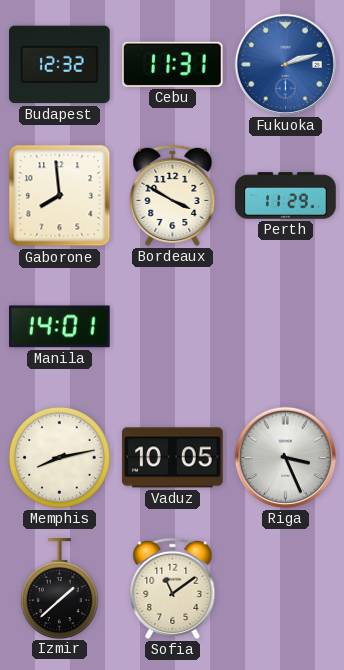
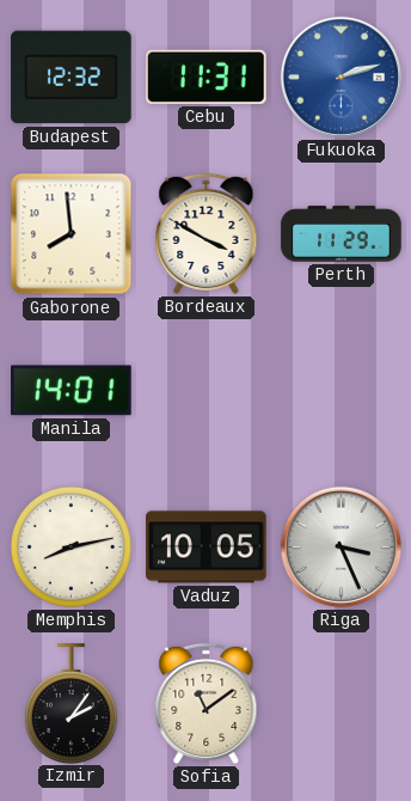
Izmir: 1:38 -> 2:06
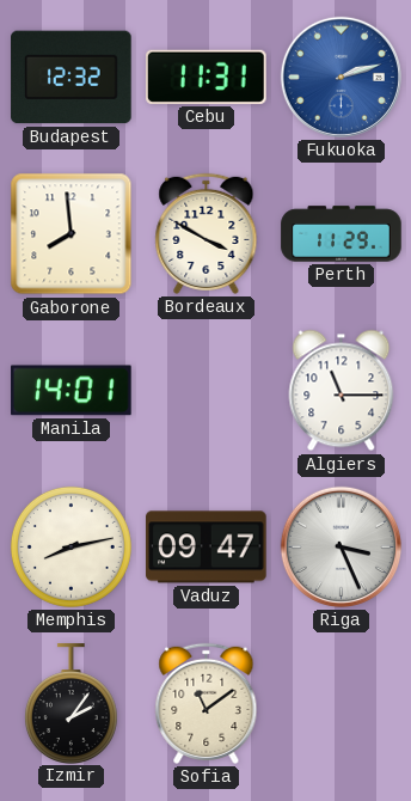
Algiers: none -> 11:15
Vaduz: 10:05 -> 09:47
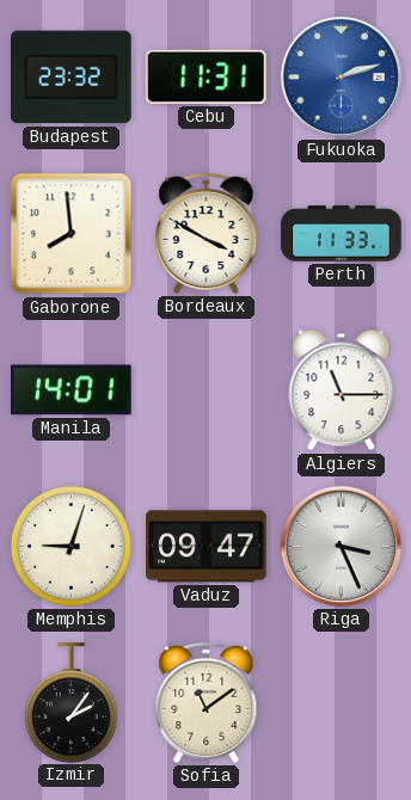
Budapest: 12:32 -> 23:32
Perth: 11:29 -> 11:33
Memphis: 8:13 -> 9:03
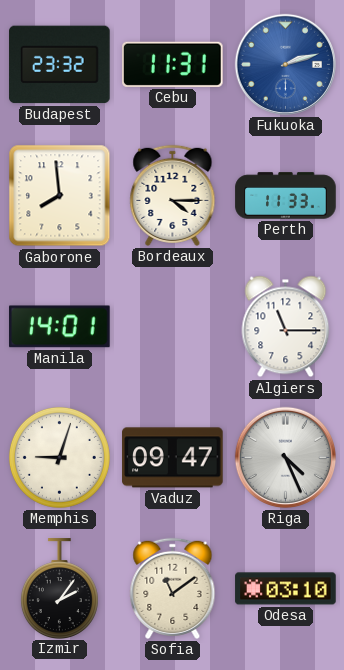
Bordeaux: 3:50 -> 4:15
Riga: 3:26 -> 4:26
Odesa: none -> 03:10
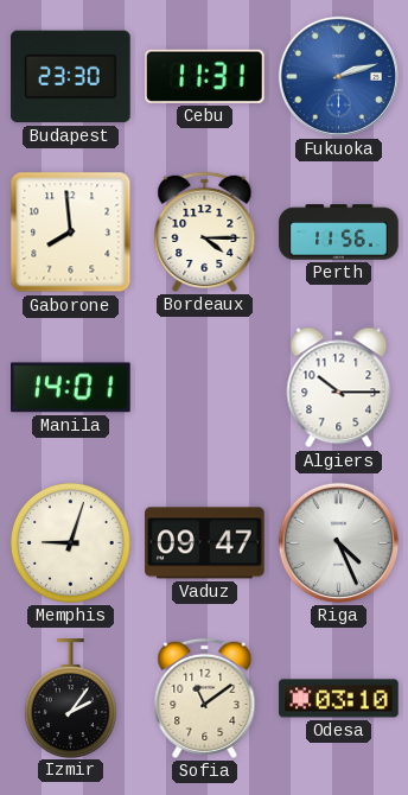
Budapest: 23:32 -> 23:30
Perth: 11:33 -> 11:56
Algiers: 11:15 -> 10:15
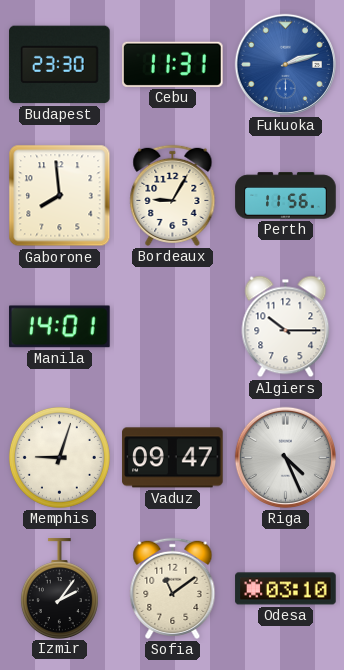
Bordeaux: 4:15 -> 9:05
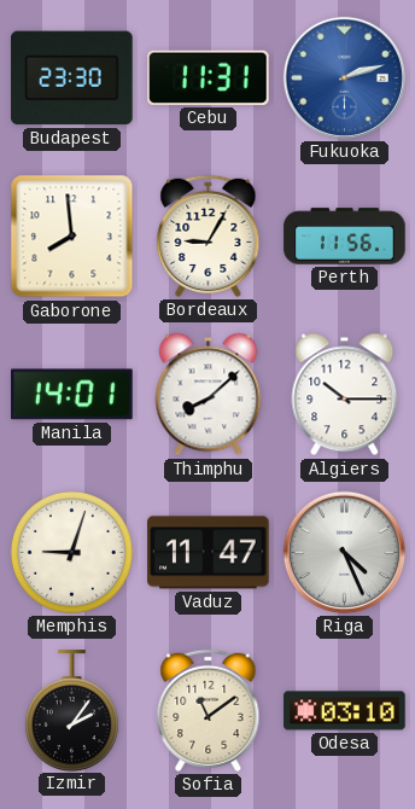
Thimphu: none -> 8:08
Vaduz: 09:47 -> 11:47
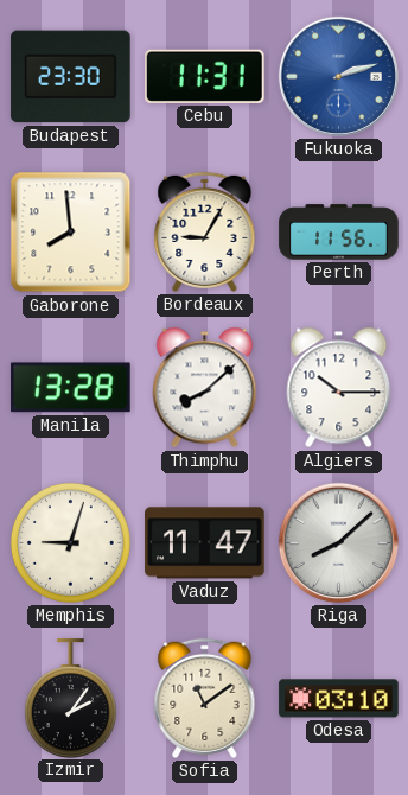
Manila: 14:01 -> 13:28
Riga: 4:26 -> 8:08
